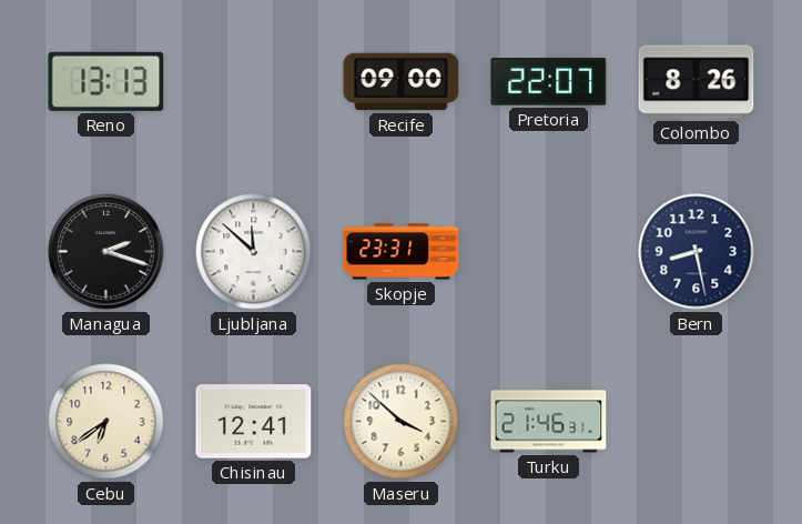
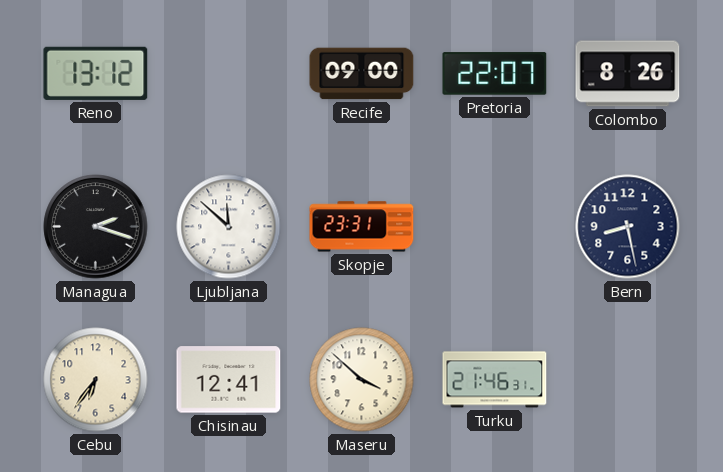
Reno: 13:13 -> 13:12
Cebu: 6:39 -> 6:36
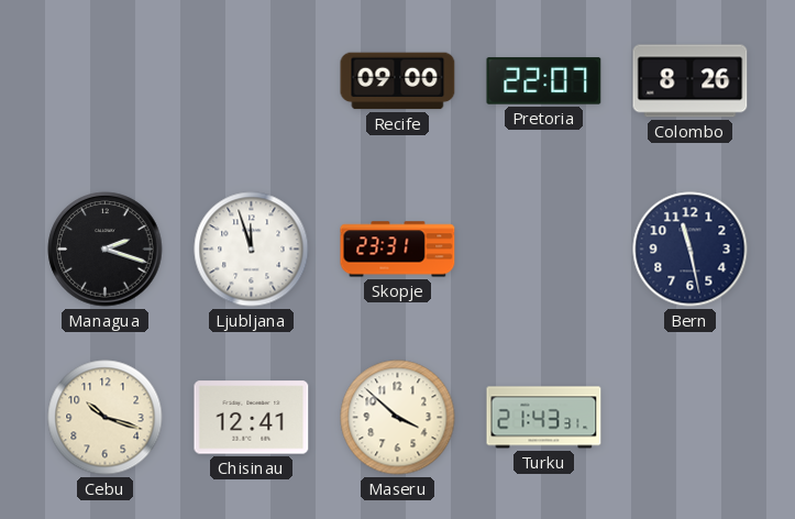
Reno: 13:12 -> none
Ljubljana: 11:52 -> 11:57
Bern: 8:28 -> 11:28
Cebu: 6:36 -> 10:18
Turku: 21:46 -> 21:43
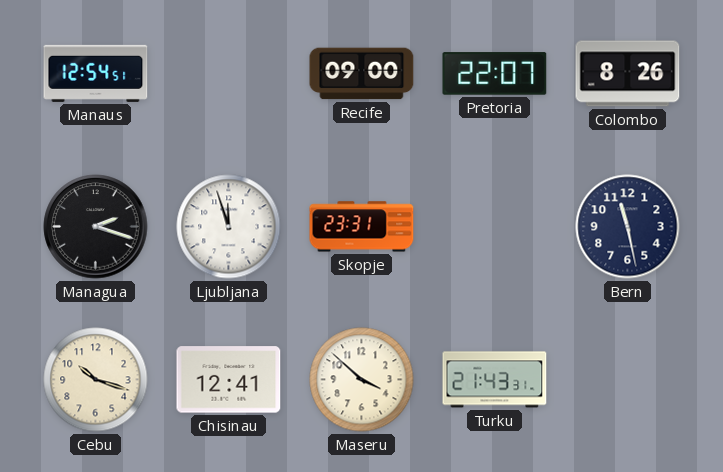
Manaus: none -> 12:54
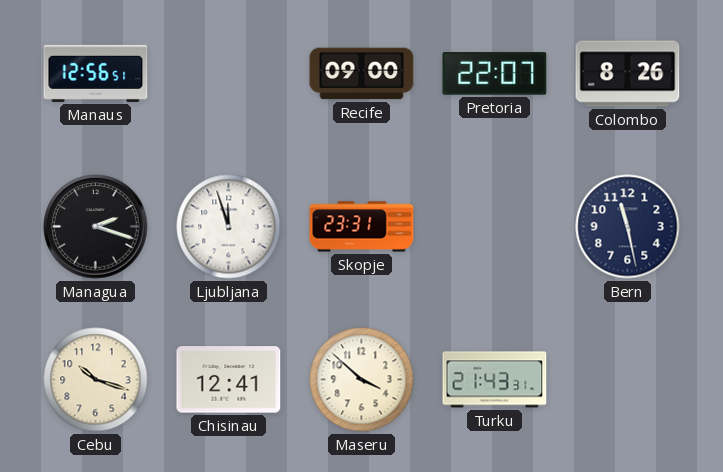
Manaus: 12:54 -> 12:56
